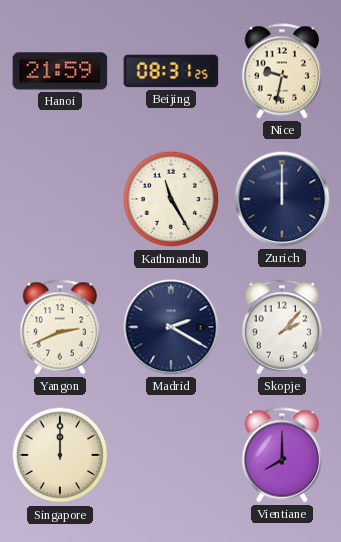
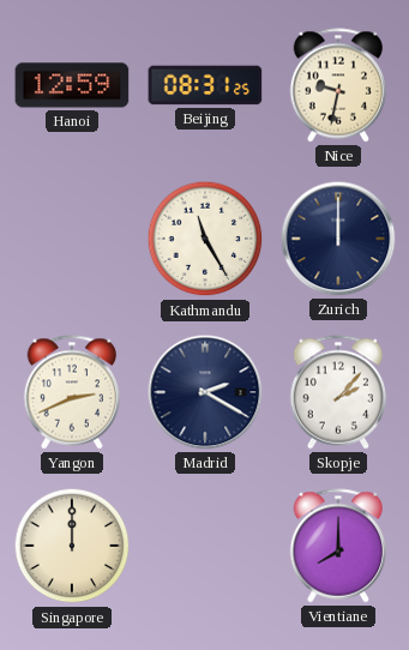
Hanoi: 21:59 -> 12:59
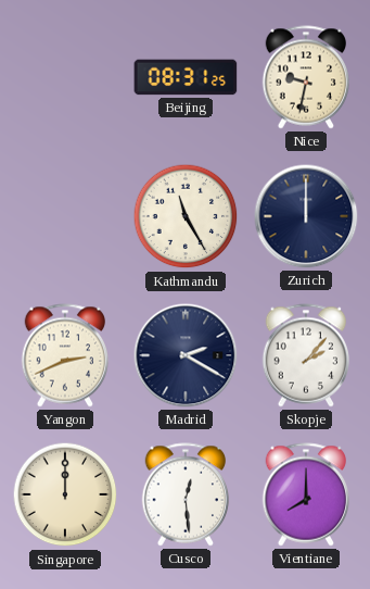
Hanoi: 12:59 -> none
Cusco: none -> 12:29
